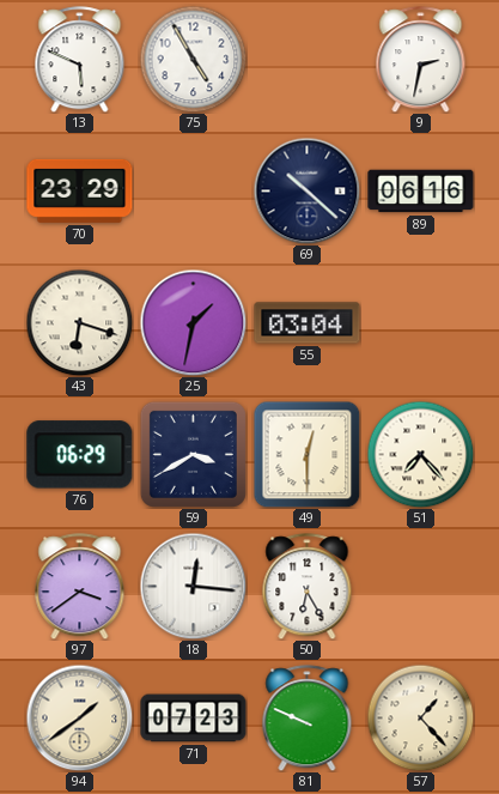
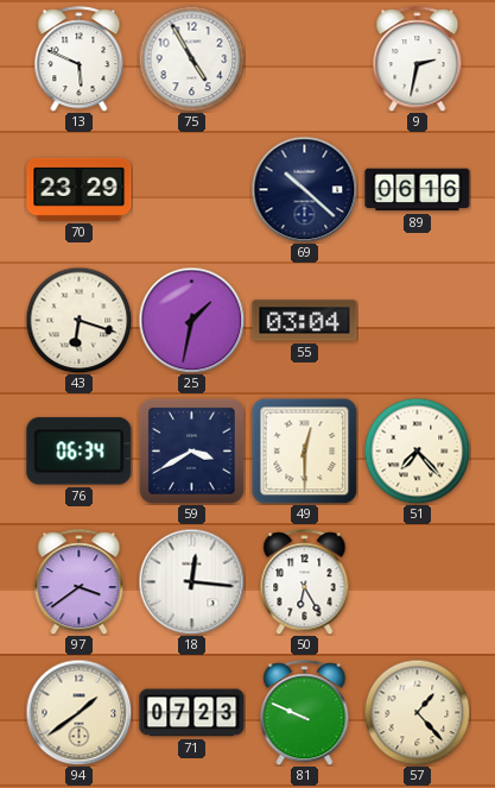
76: 06:29 -> 06:34
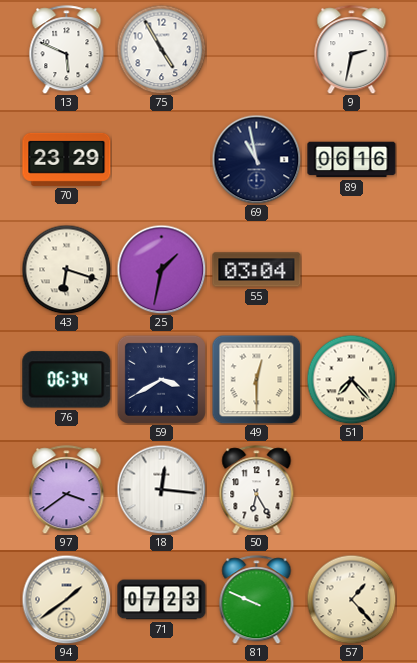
69: 10:22 -> 10:58
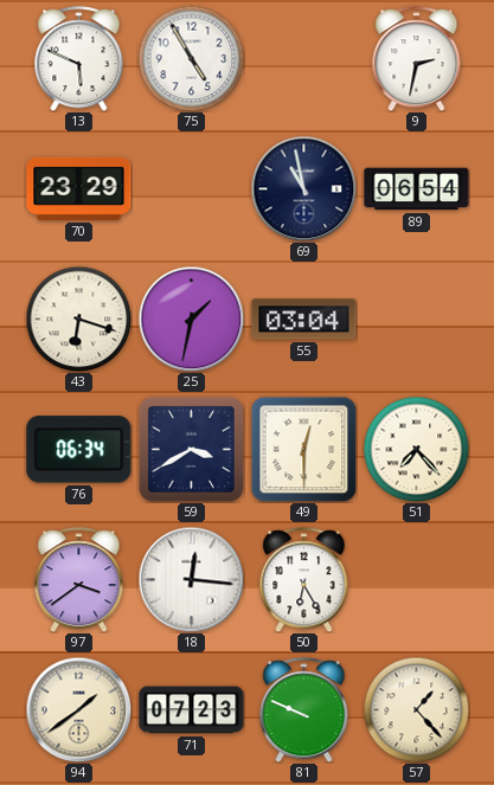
89: 06:16 -> 06:54
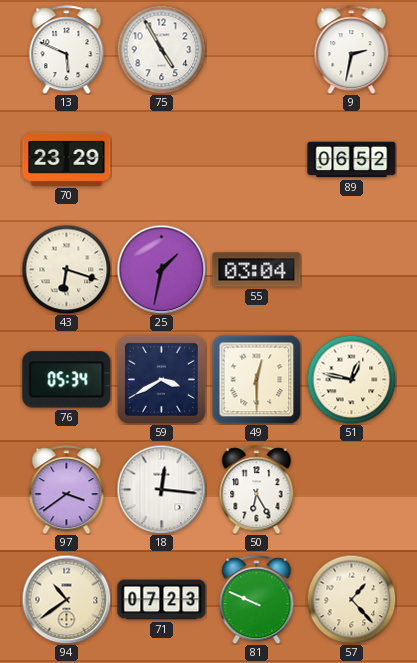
69: 10:58 -> none
89: 06:54 -> 06:52
76: 06:34 -> 05:34
51: 7:23 -> 12:47
94: 1:39 -> 10:39
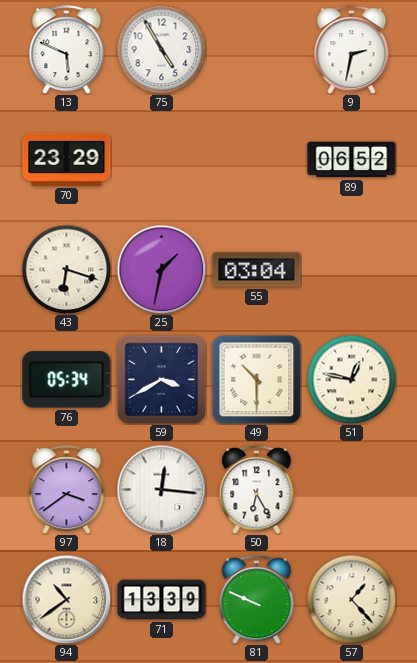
49: 12:30 -> 10:30
71: 07:23 -> 13:39
